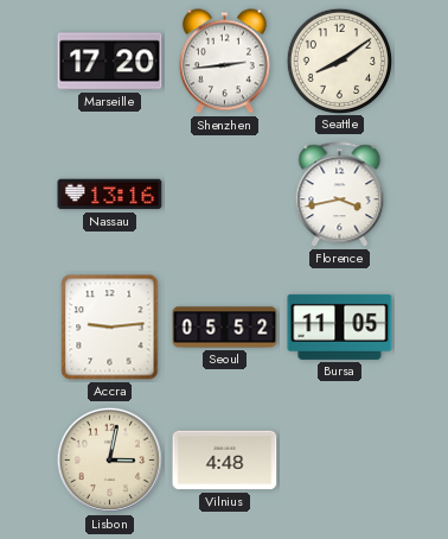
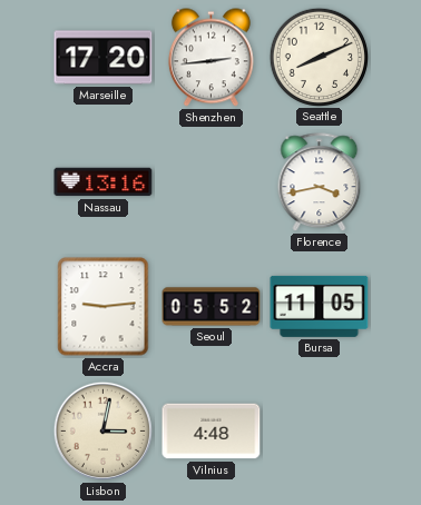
Seattle: 8:09 -> 8:11
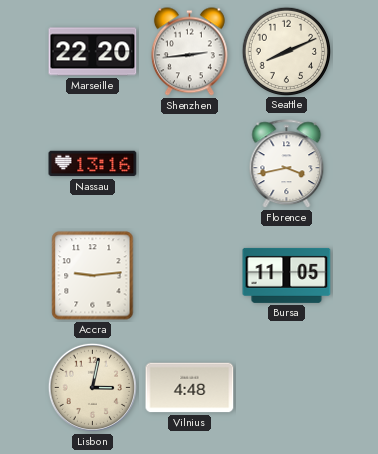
Marseille: 17:20 -> 22:20
Seoul: 05:52 -> none
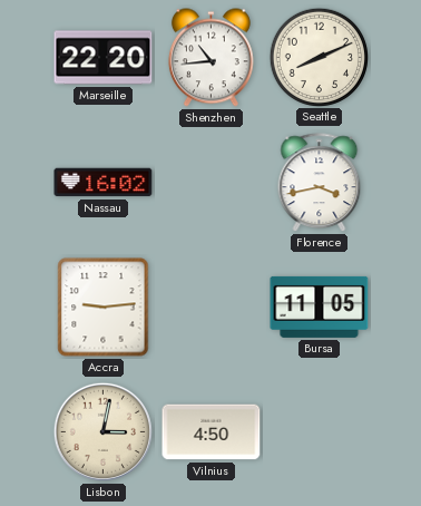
Shenzhen: 2:44 -> 10:44
Nassau: 13:16 -> 16:02
Vilnius: 4:48 -> 4:50
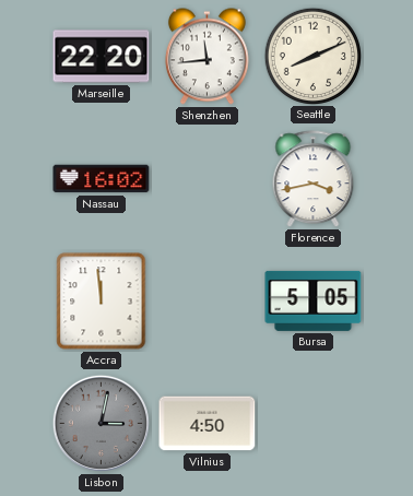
Shenzhen: 10:44 -> 11:44
Accra: 9:14 -> 11:59
Bursa: 11:05 -> 5:05
Lisbon dial: cream -> grey
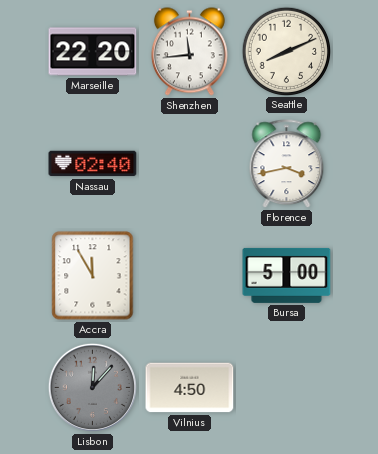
Nassau: 16:02 -> 02:40
Accra: 11:59 -> 11:55
Bursa: 5:05 -> 5:00
Lisbon: 3:02 -> 12:07
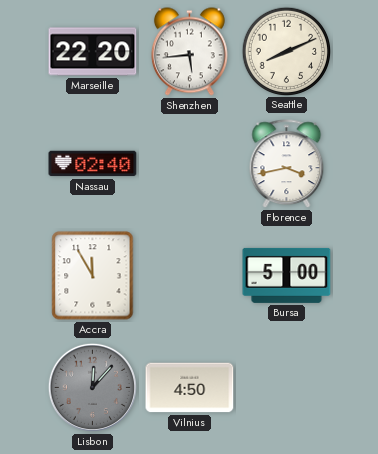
Shenzhen: 11:44 -> 5:44
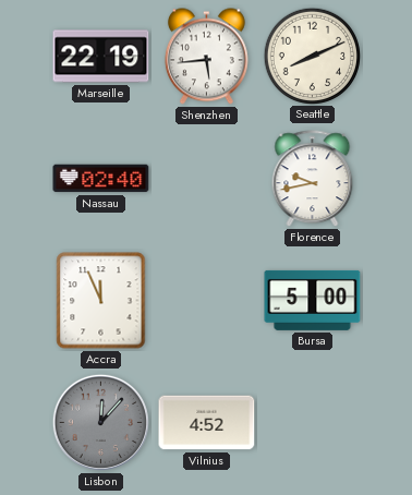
Marseille: 22:20 -> 22:19
Florence: 3:43 -> 9:43
Accra: 11:55 -> 11:56
Vilnius: 4:50 -> 4:52
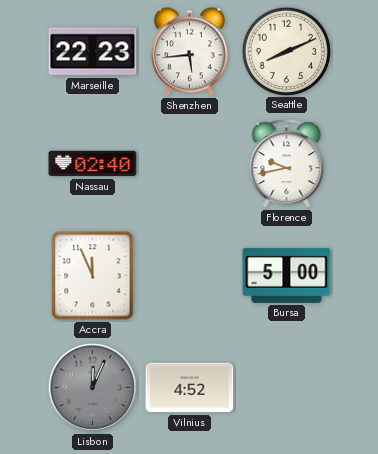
Marseille: 22:19 -> 22:23
Lisbon: 12:07 -> 12:04
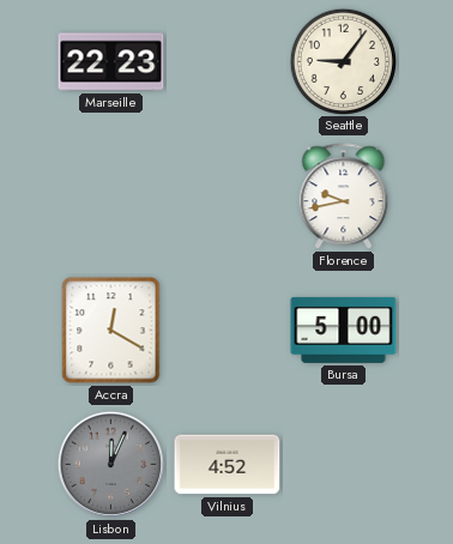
Shenzhen: 5:44 -> none
Seattle: 8:11 -> 9:06
Nassau: 02:40 -> none
Accra: 11:56 -> 12:20
